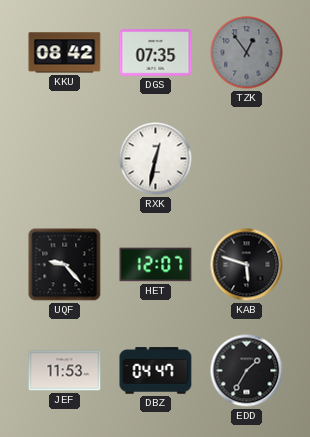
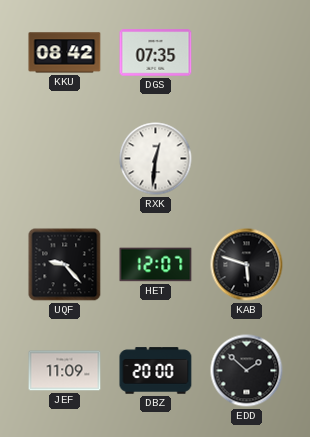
TZK: 12:54 -> none
RXK: 12:32 -> 12:31
JEF: 11:53 -> 11:09
DBZ: 04:47 -> 20:00
EDD: 1:35 -> 1:52
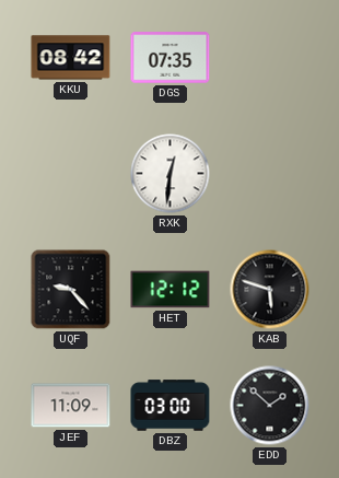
HET: 12:07 -> 12:12
DBZ: 20:00 -> 03:00
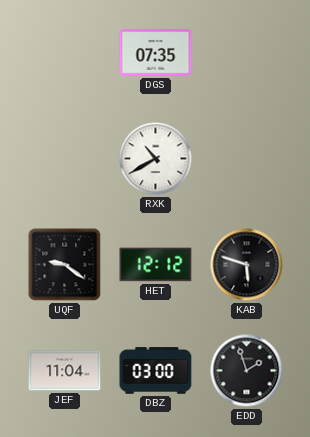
KKU: 08:42 -> none
RXK: 12:31 -> 10:40
UQF: 9:23 -> 9:21
JEF: 11:09 -> 11:04
EDD: 1:52 -> 1:57
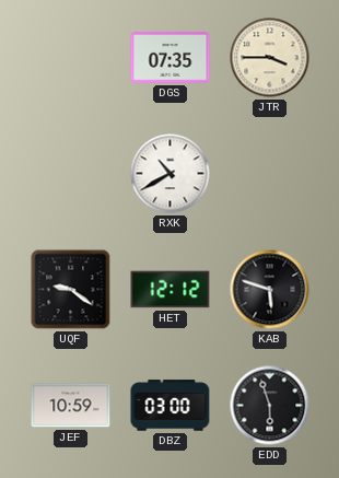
JTR: none -> 3:45
JEF: 11:04 -> 10:59
EDD: 1:57 -> 5:57
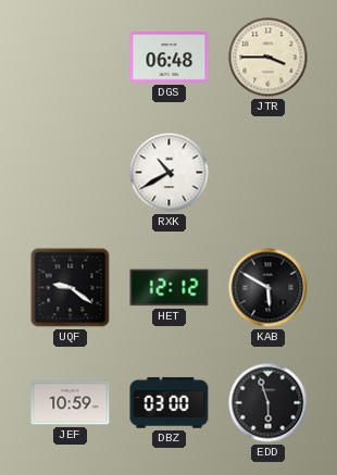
DGS: 07:35 -> 06:48
KAB: 5:48 -> 5:50
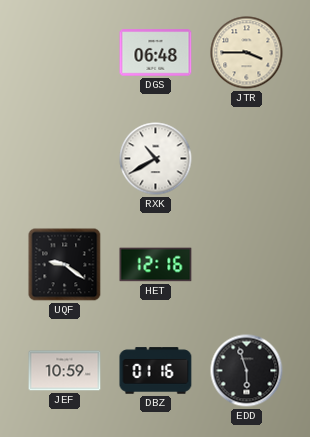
HET: 12:12 -> 12:16
KAB: 5:50 -> none
DBZ: 03:00 -> 01:16
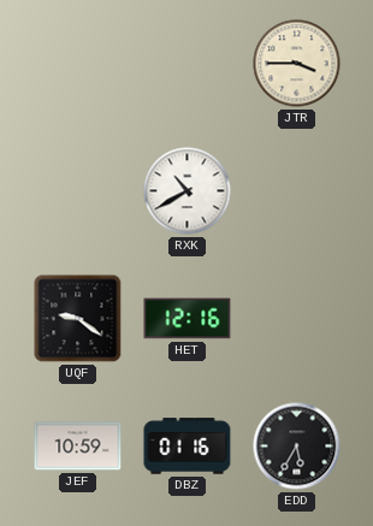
DGS: 06:48 -> none
EDD: 5:57 -> 5:35
